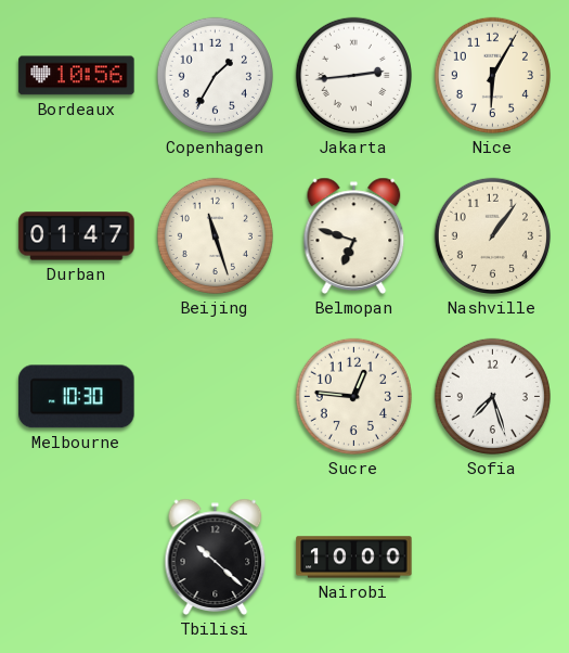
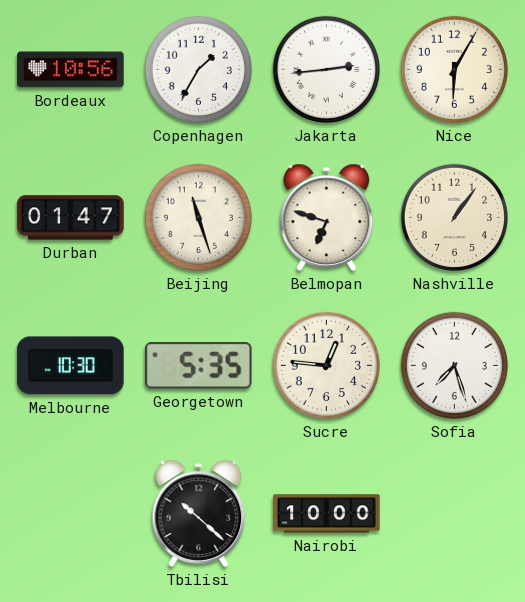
Georgetown: none -> 5:35
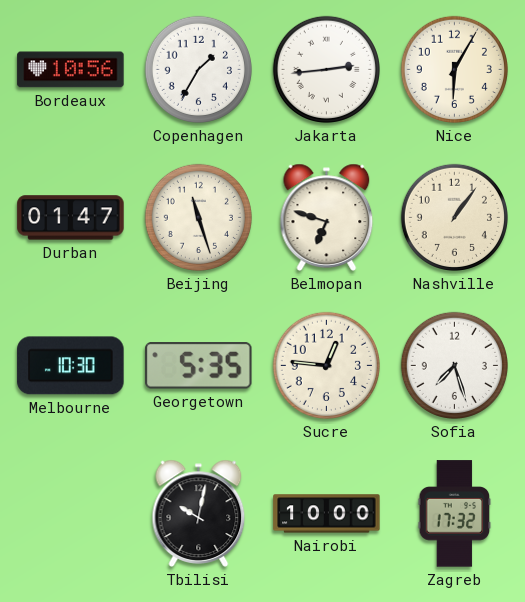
Tbilisi: 10:22 -> 10:02
Zagreb: none -> 17:32
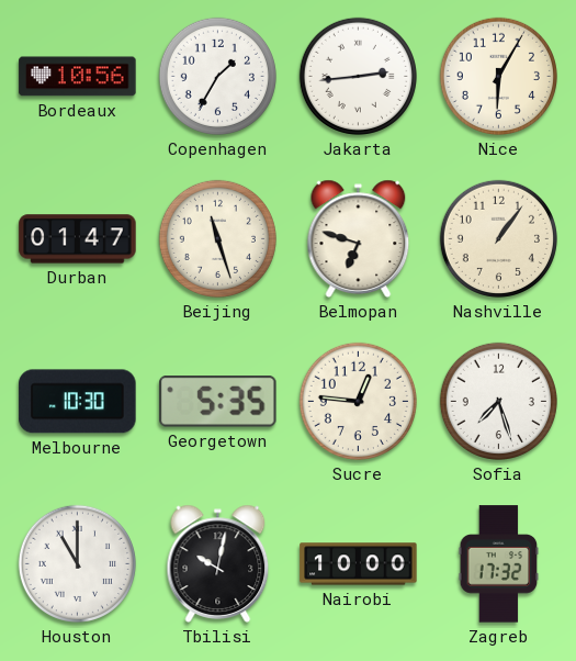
Houston: none -> 11:00
